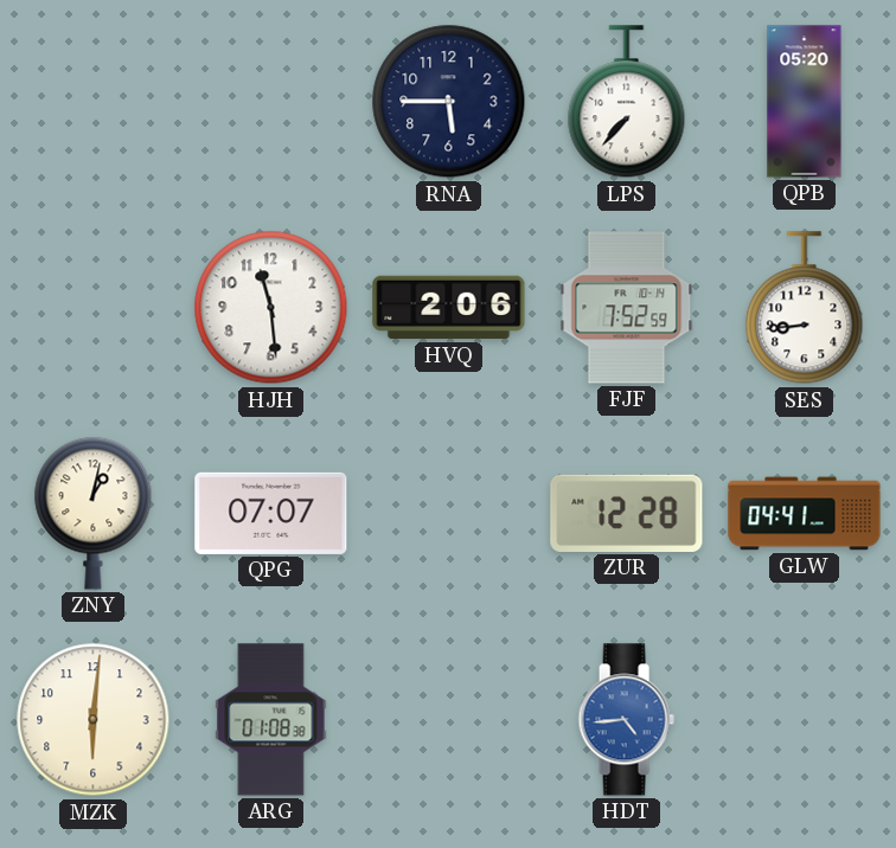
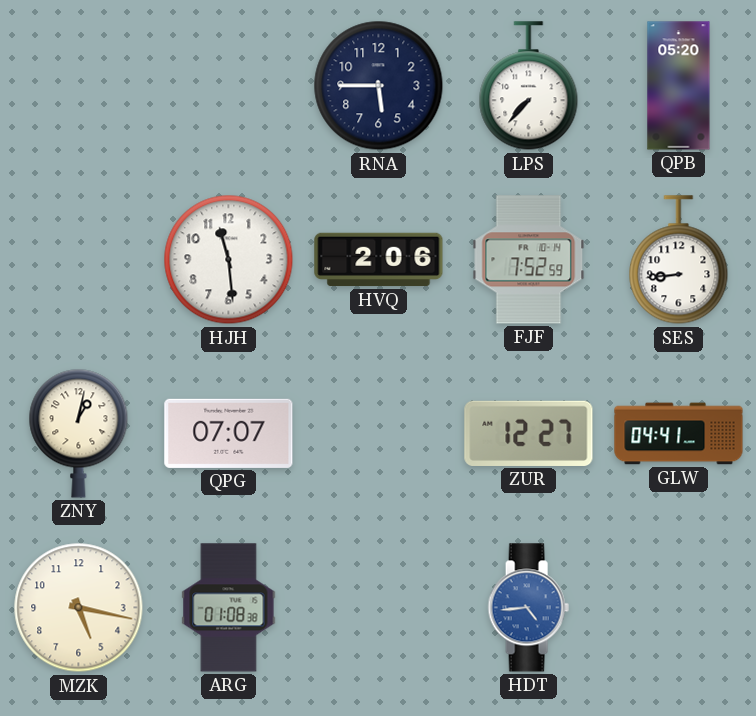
ZUR: 12:28 -> 12:27
MZK: 6:01 -> 5:17
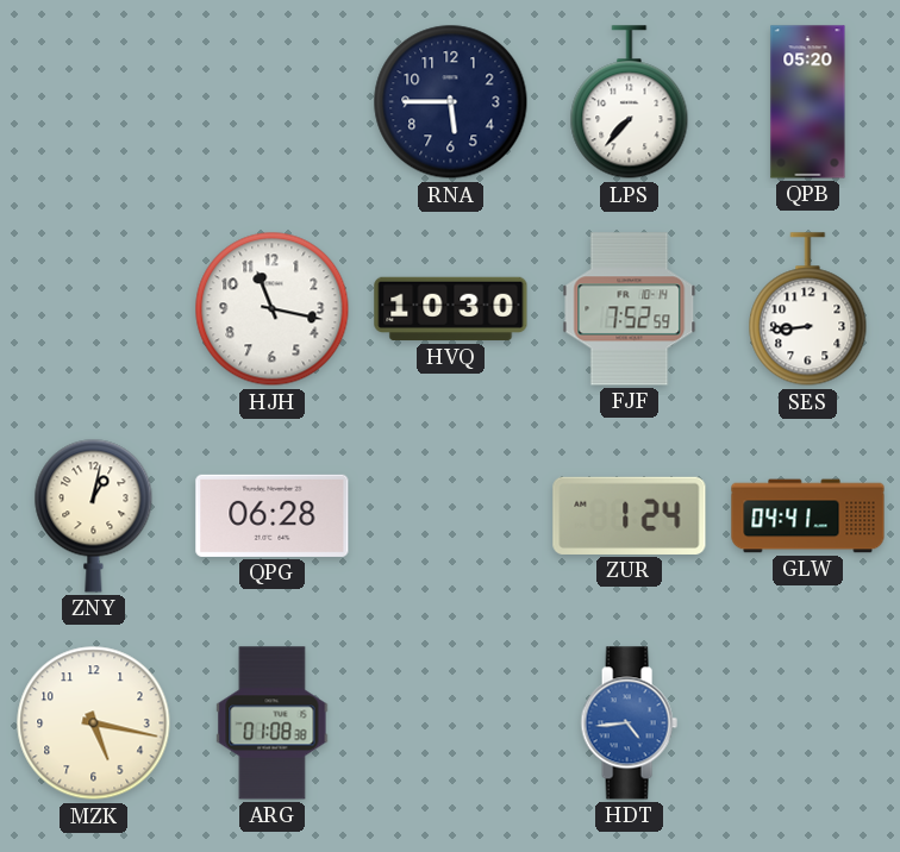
HJH: 11:29 -> 11:17
HVQ: 2:06 -> 10:30
QPG: 07:07 -> 06:28
ZUR: 12:27 -> 1:24
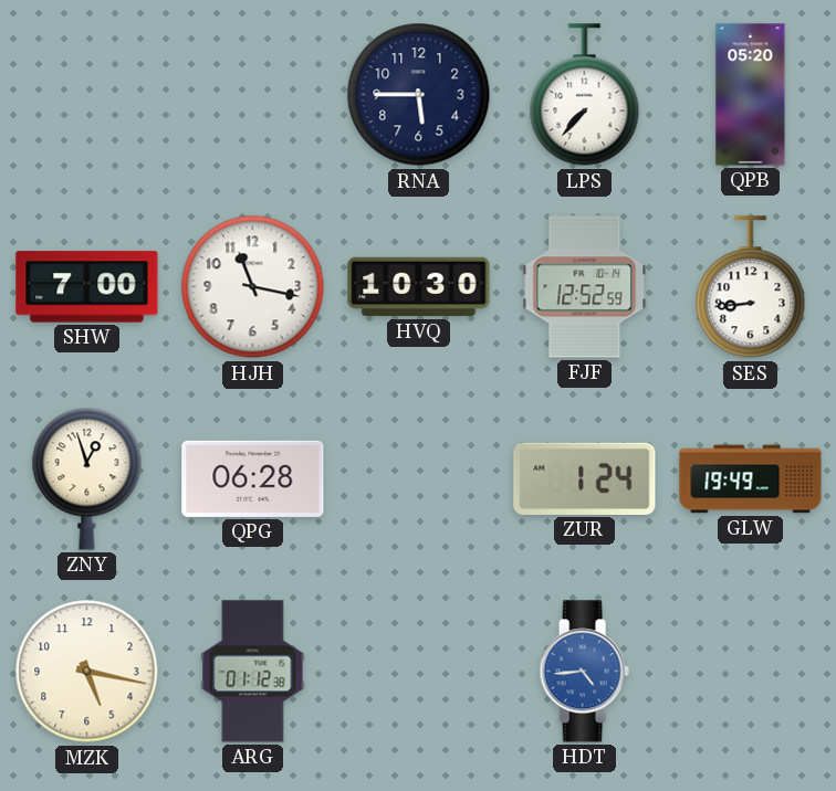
SHW: none -> 7:00
FJF: 7:52 -> 12:52
ZNY: 1:02 -> 12:57
GLW: 04:41 -> 19:49
ARG: 01:08 -> 01:12
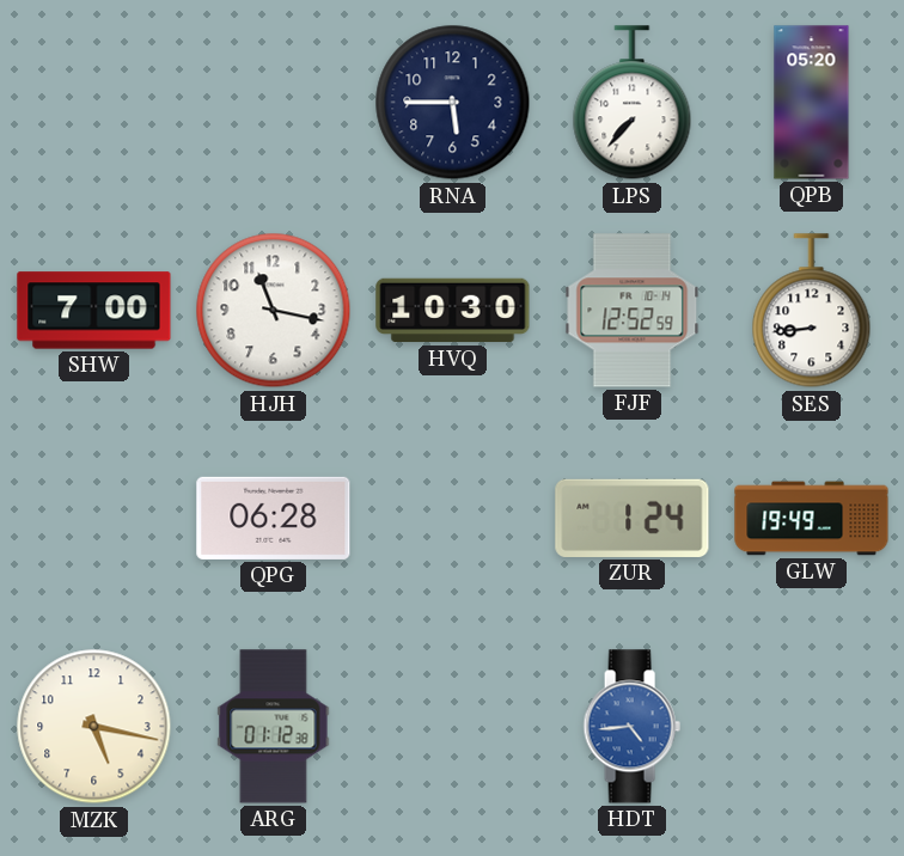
ZNY: 12:57 -> none
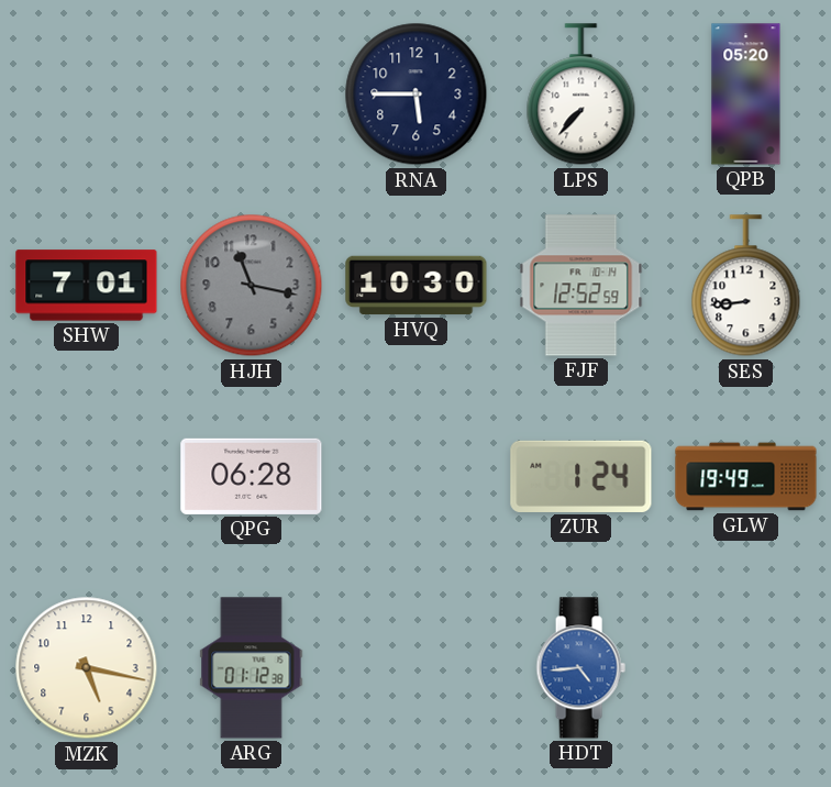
SHW: 7:00 -> 7:01
HJH dial: white -> grey
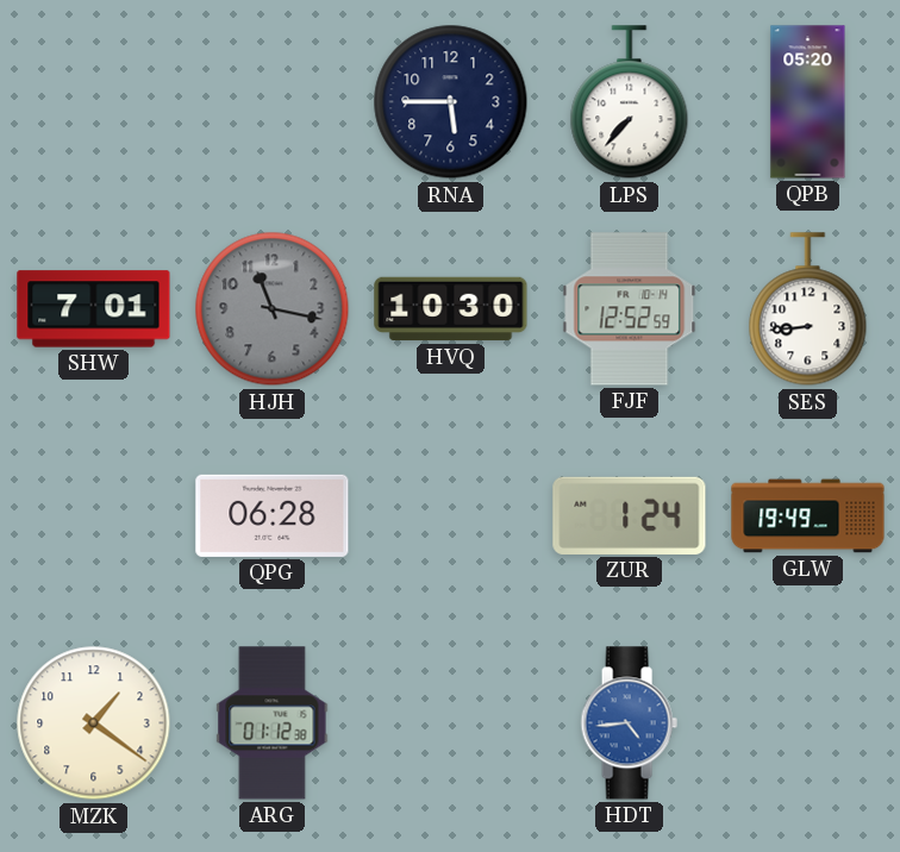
MZK: 5:17 -> 1:21
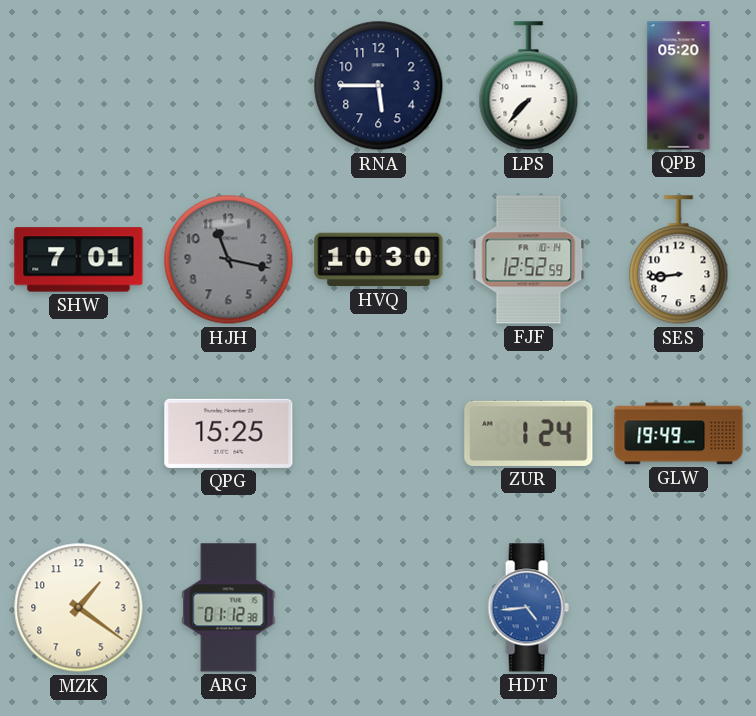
QPG: 06:28 -> 15:25
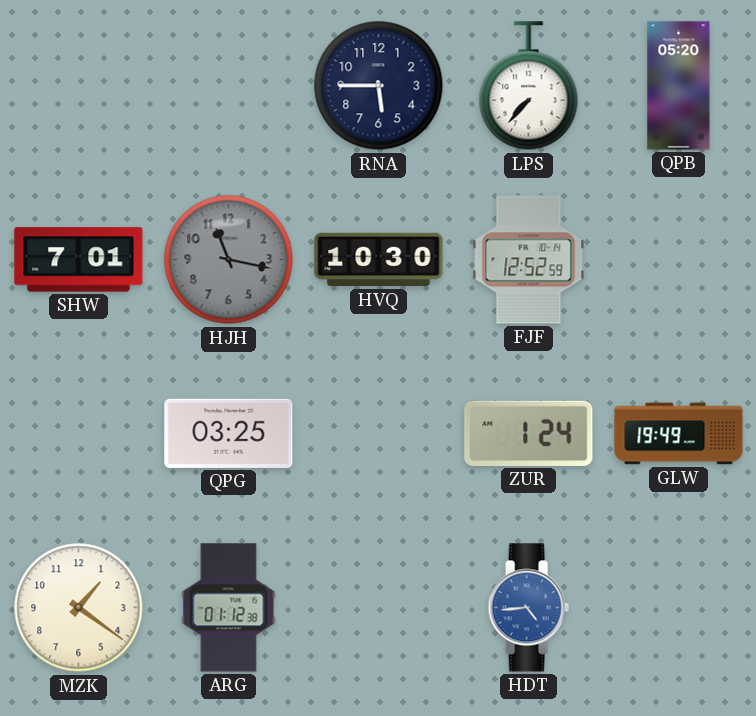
SES: 8:44 -> none
QPG: 15:25 -> 03:25
